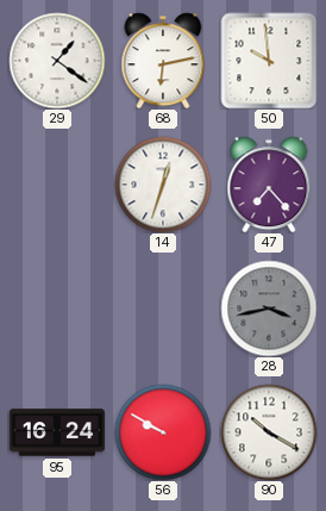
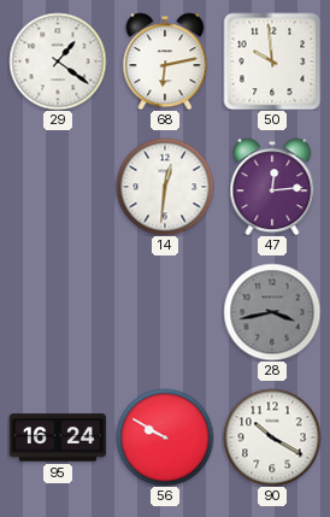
14: 12:33 -> 12:31
47: 7:23 -> 12:14
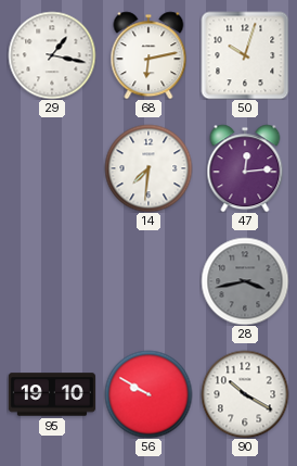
29: 1:21 -> 1:17
50: 9:59 -> 10:03
14: 12:31 -> 7:31
95: 16:24 -> 19:10
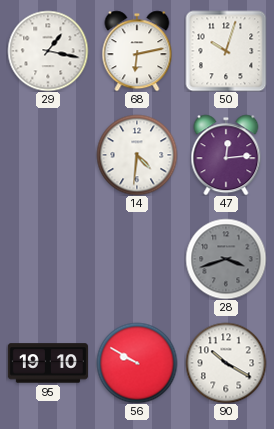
14: 7:31 -> 4:31
28: 3:43 -> 3:42
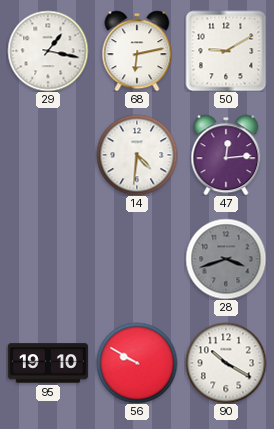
50: 10:03 -> 9:10
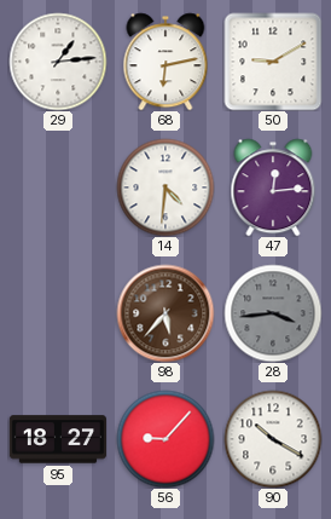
29: 1:17 -> 1:14
98: none -> 5:37
28: 3:42 -> 3:44
95: 19:10 -> 18:27
56: 9:50 -> 9:07
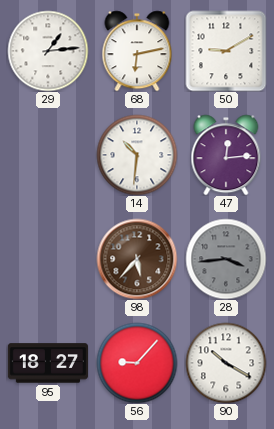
14: 4:31 -> 10:31
